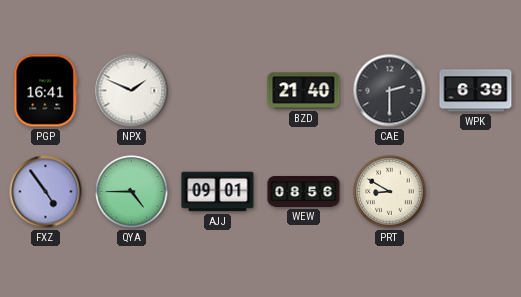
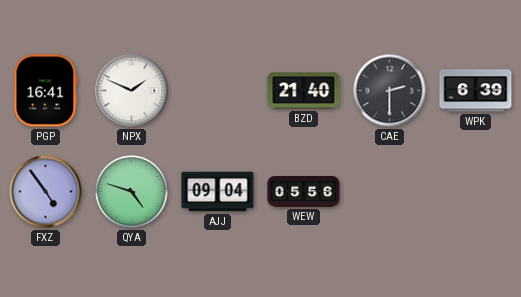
QYA: 4:45 -> 4:48
AJJ: 09:01 -> 09:04
WEW: 08:56 -> 05:56
PRT: 8:50 -> none
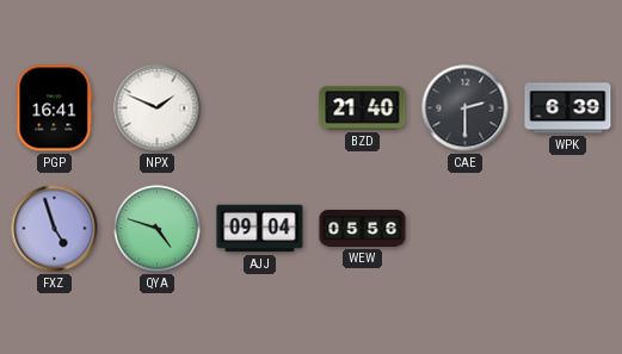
FXZ: 4:54 -> 4:57
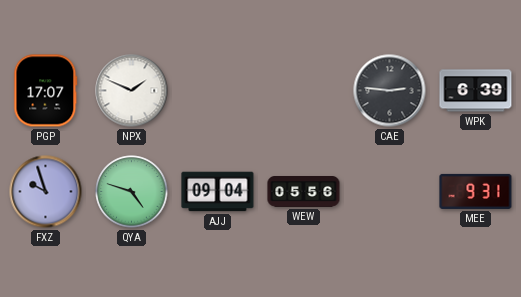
PGP: 16:41 -> 17:07
BZD: 21:40 -> none
CAE: 2:30 -> 2:46
FXZ: 4:57 -> 9:57
MEE: none -> 9:31
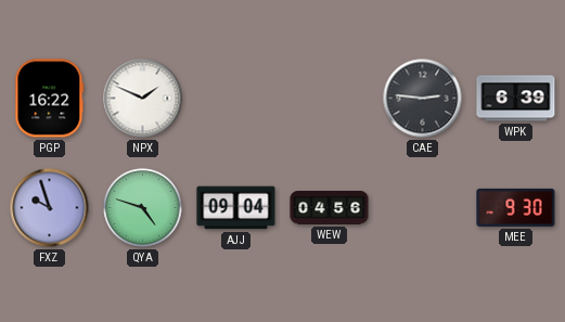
PGP: 17:07 -> 16:22
WEW: 05:56 -> 04:56
MEE: 9:31 -> 9:30
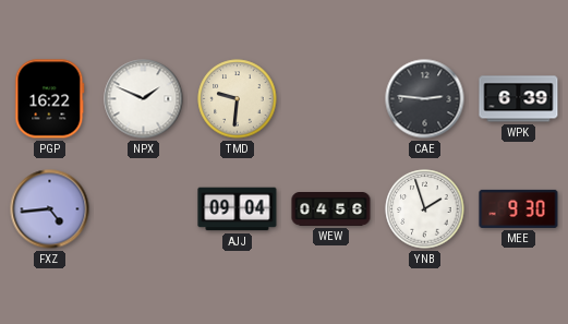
TMD: none -> 9:31
FXZ: 9:57 -> 4:44
QYA: 4:48 -> none
YNB: none -> 1:57
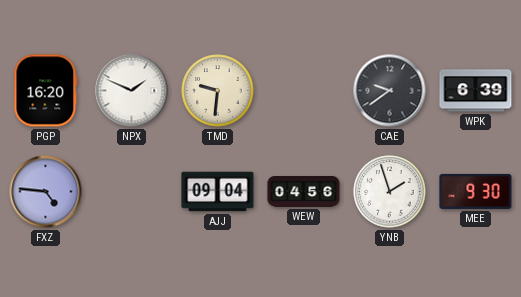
PGP: 16:22 -> 16:20
CAE: 2:46 -> 9:39
FXZ: 4:44 -> 4:46
